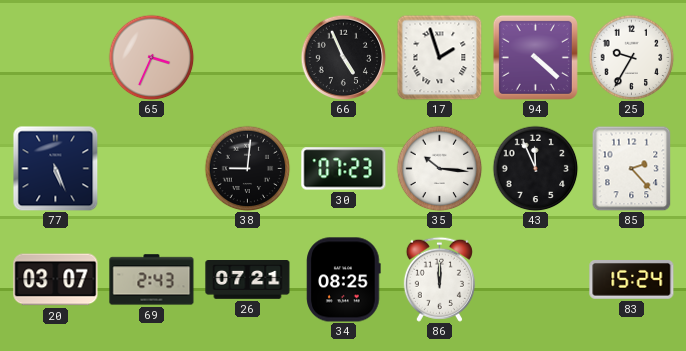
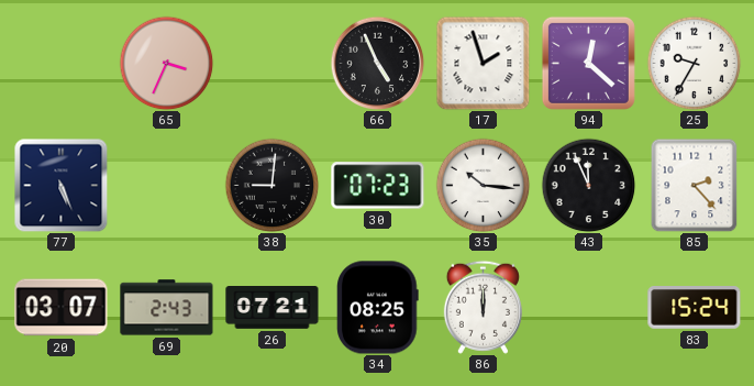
94: 4:22 -> 12:22
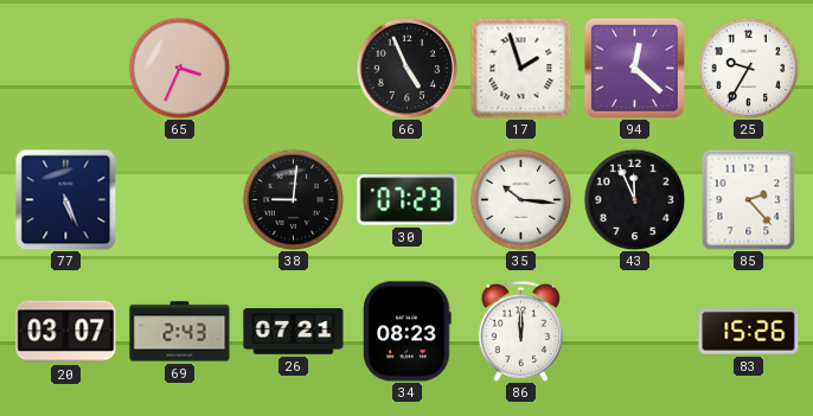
34: 08:25 -> 08:23
83: 15:24 -> 15:26
